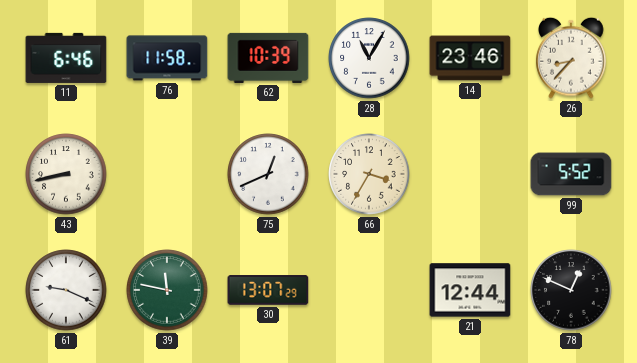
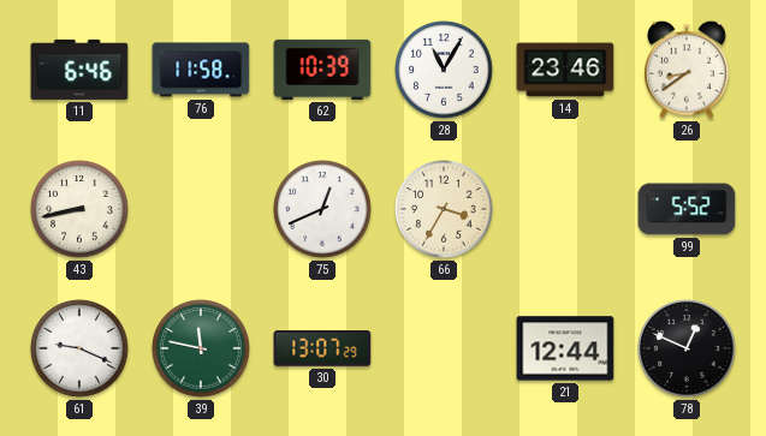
26: 8:37 -> 8:39
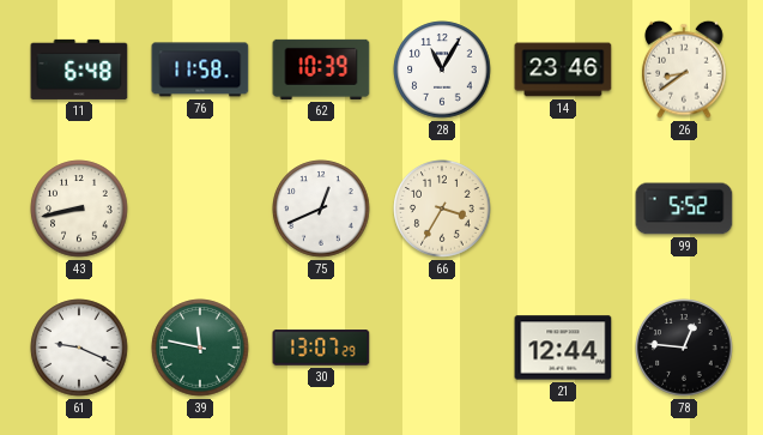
11: 6:46 -> 6:48
78: 12:49 -> 12:46
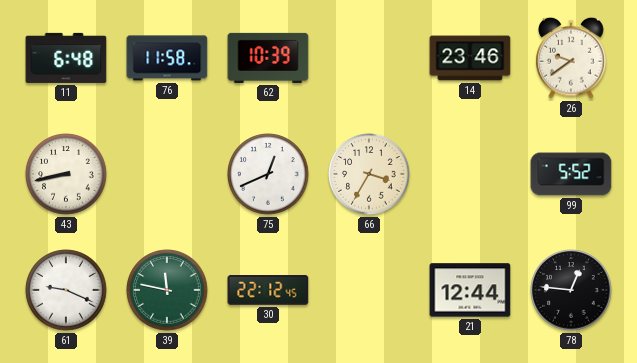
28: 11:05 -> none
26: 8:39 -> 9:39
30: 13:07 -> 22:12
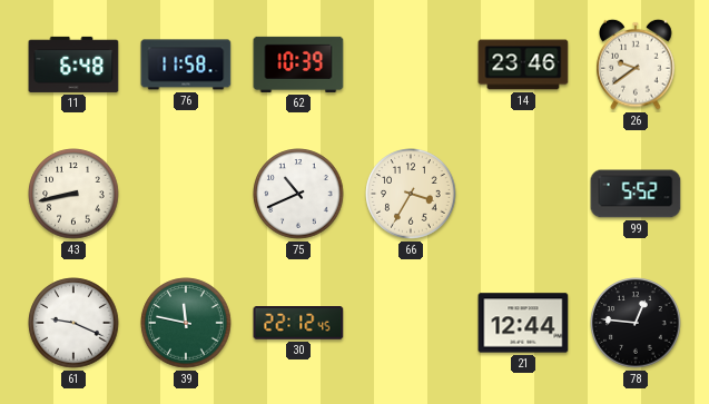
75: 12:41 -> 10:41
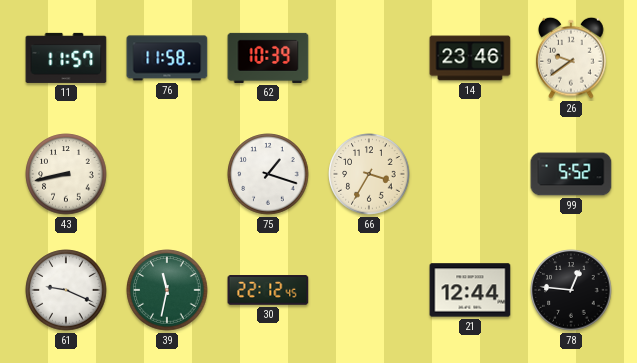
11: 6:48 -> 11:57
75: 10:41 -> 1:18
39: 11:47 -> 11:32
